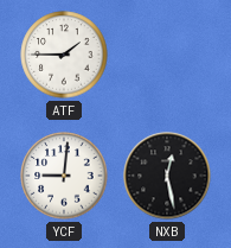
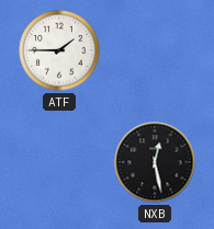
YCF: 9:01 -> none
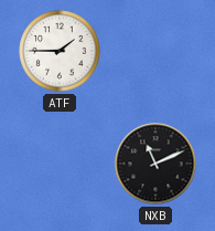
NXB: 12:28 -> 11:11
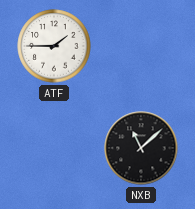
NXB: 11:11 -> 11:08
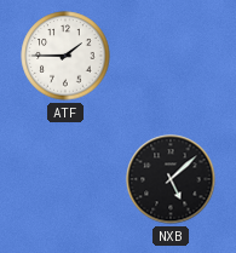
NXB: 11:08 -> 5:08
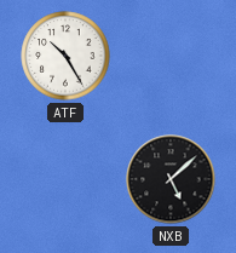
ATF: 1:45 -> 10:25
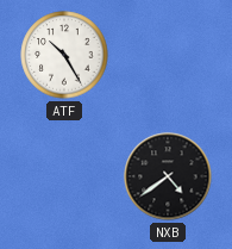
NXB: 5:08 -> 4:39
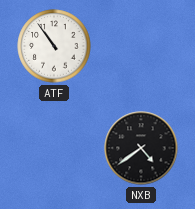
ATF: 10:25 -> 10:54
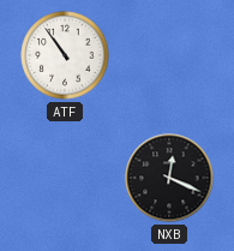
NXB: 4:39 -> 12:19
